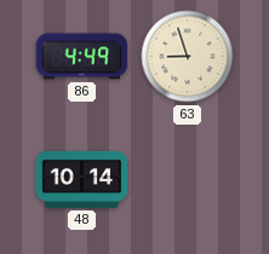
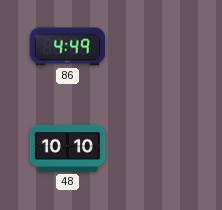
63: 8:57 -> none
48: 10:14 -> 10:10
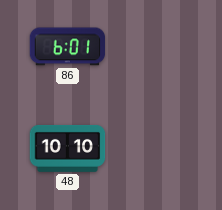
86: 4:49 -> 6:01
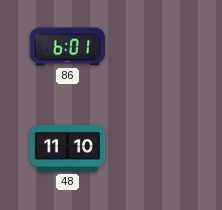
48: 10:10 -> 11:10
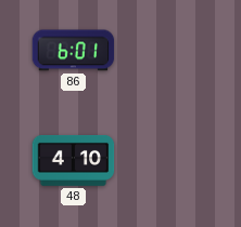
48: 11:10 -> 4:10
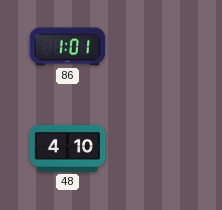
86: 6:01 -> 1:01
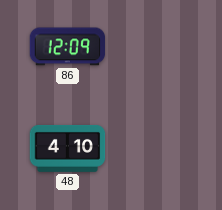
86: 1:01 -> 12:09
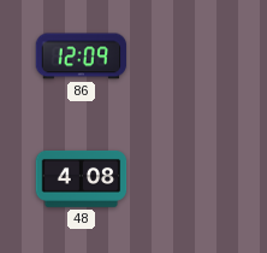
48: 4:10 -> 4:08
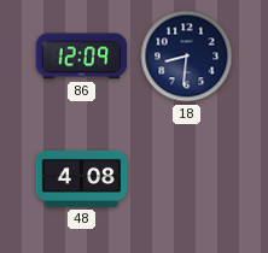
18: none -> 8:31
